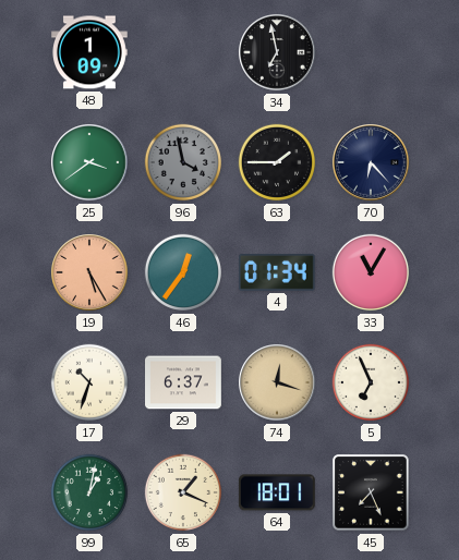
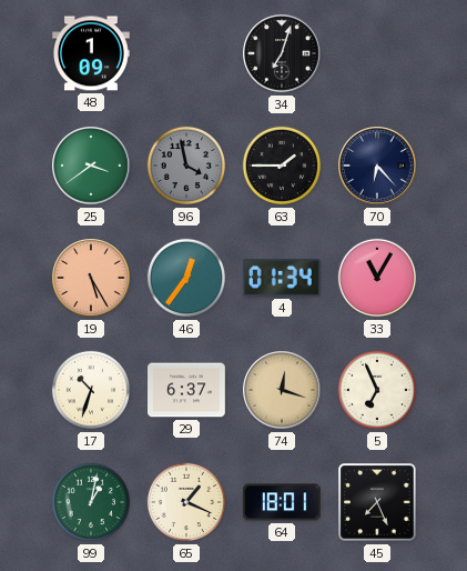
34: 6:58 -> 7:03
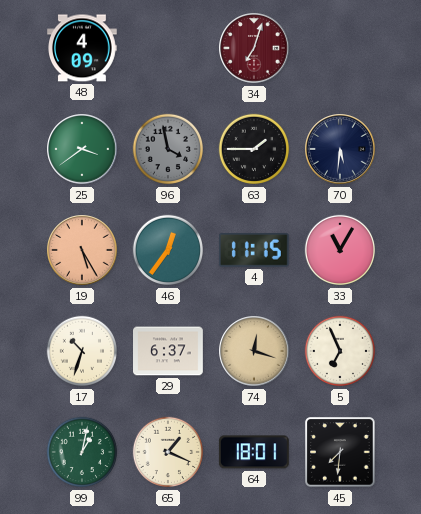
48: 1:09 -> 4:09
34 dial: black -> burgundy
70: 6:23 -> 5:31
4: 01:34 -> 11:15
45: 7:26 -> 7:31
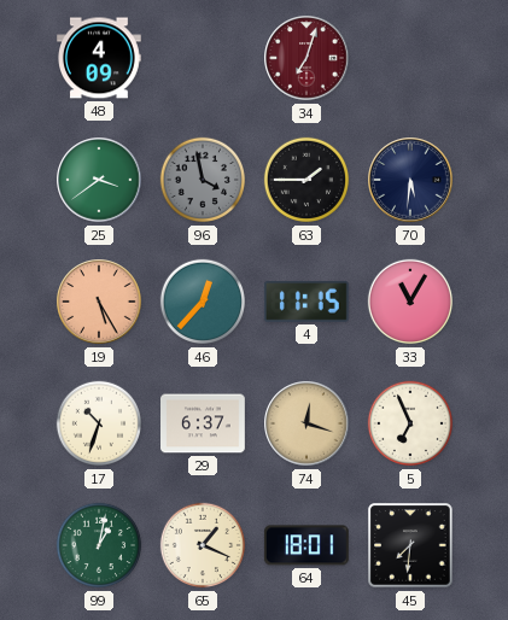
46: 12:36 -> 12:37
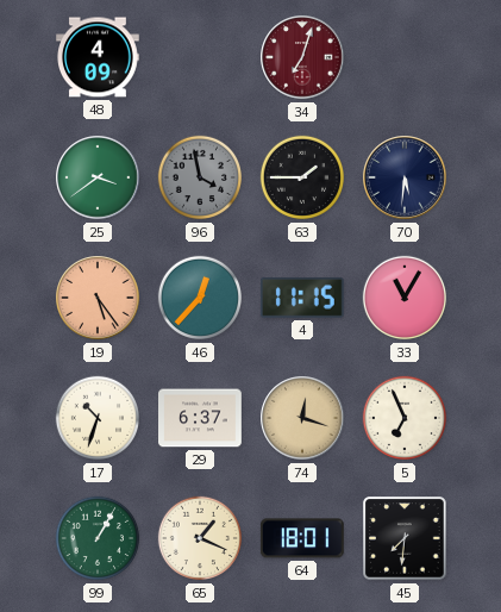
19: 5:25 -> 5:24
99: 1:02 -> 1:05
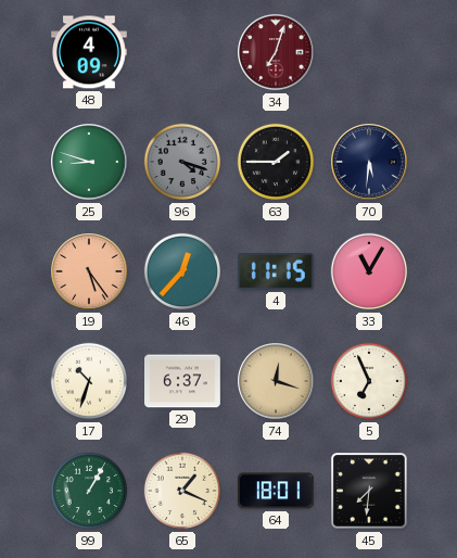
25: 3:39 -> 8:48
96: 3:58 -> 4:18
